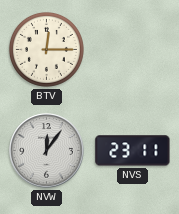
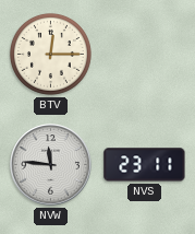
NVW: 12:06 -> 11:46
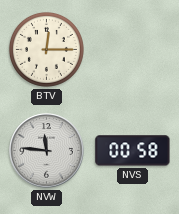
NVS: 23:11 -> 00:58
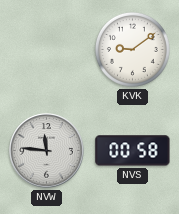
BTV: 12:15 -> none
KVK: none -> 9:09
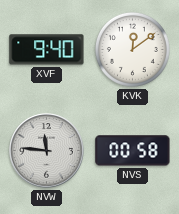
XVF: none -> 9:40
KVK: 9:09 -> 12:09
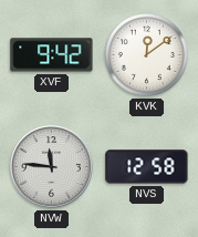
XVF: 9:40 -> 9:42
NVS: 00:58 -> 12:58
